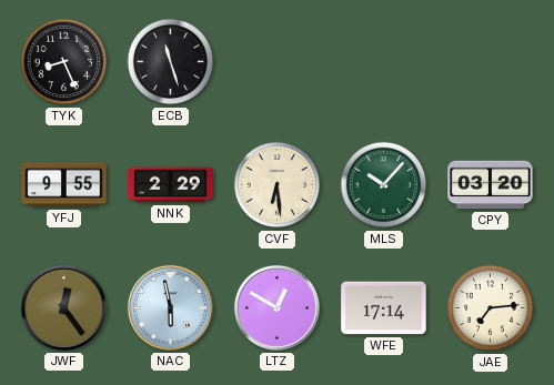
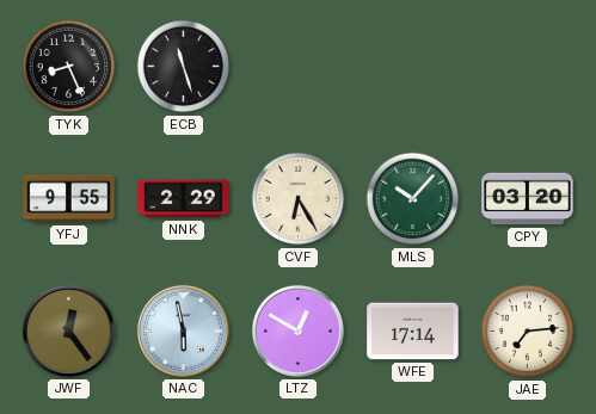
CVF: 6:29 -> 6:25
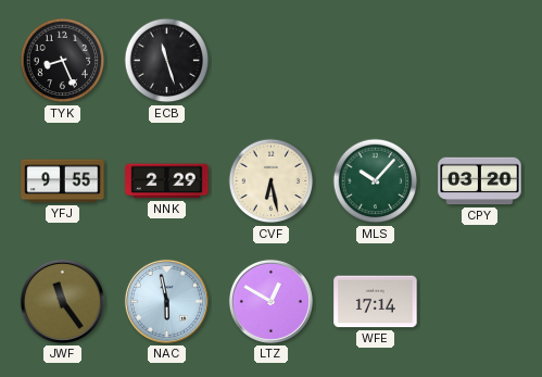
CVF: 6:25 -> 6:28
JWF: 12:24 -> 11:24
JAE: 7:14 -> none
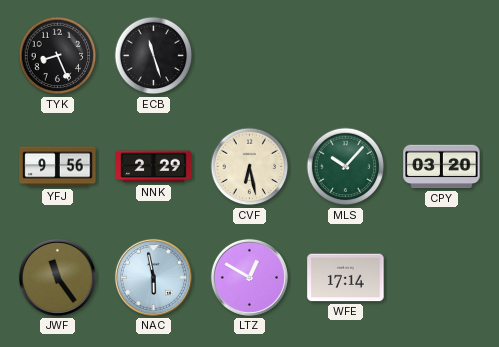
YFJ: 9:55 -> 9:56
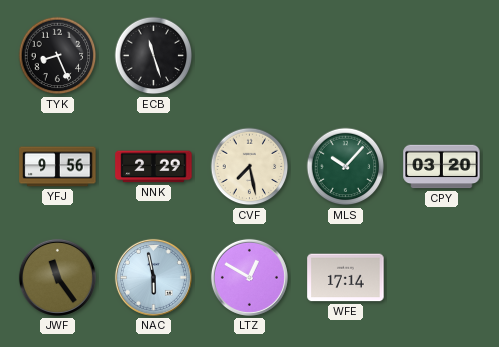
CVF: 6:28 -> 7:28
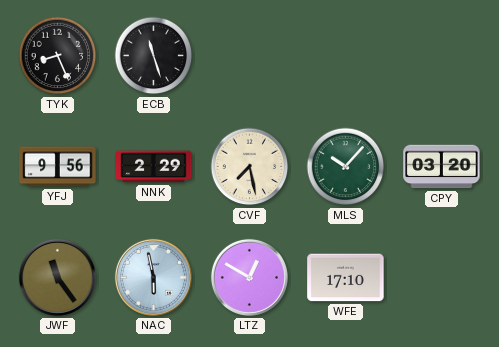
WFE: 17:14 -> 17:10
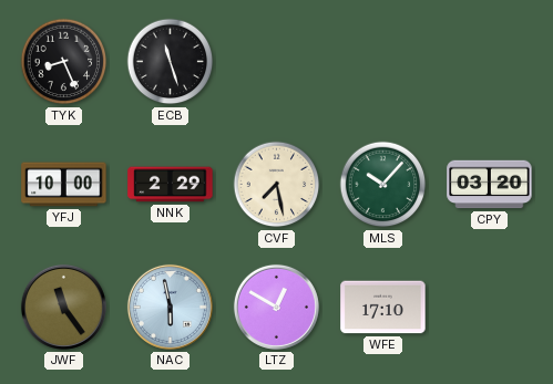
YFJ: 9:56 -> 10:00
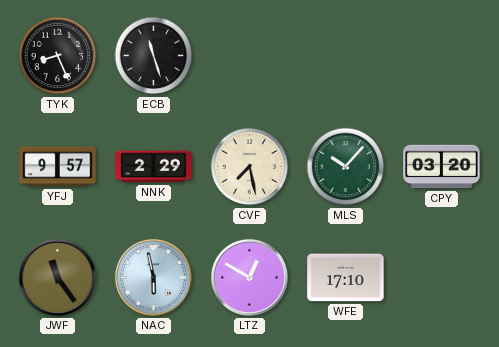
YFJ: 10:00 -> 9:57
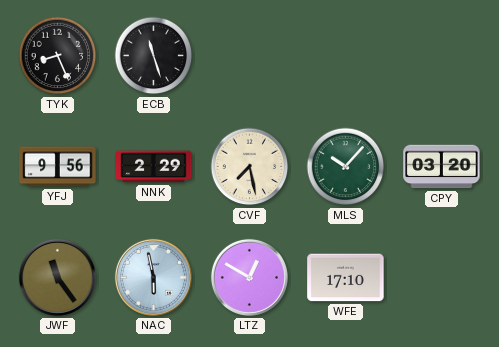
YFJ: 9:57 -> 9:56
